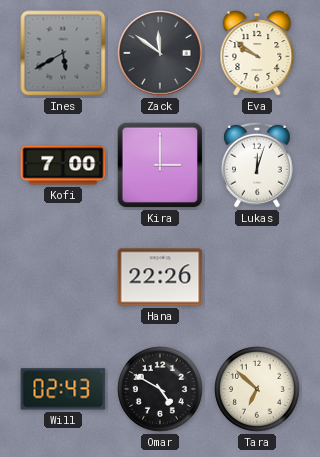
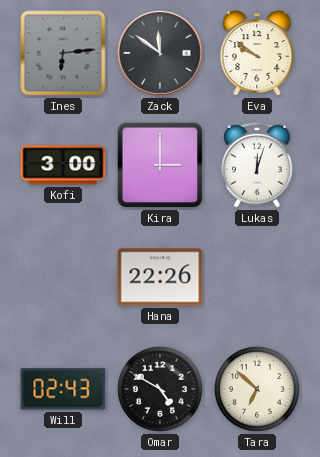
Ines: 5:40 -> 6:14
Kofi: 7:00 -> 3:00
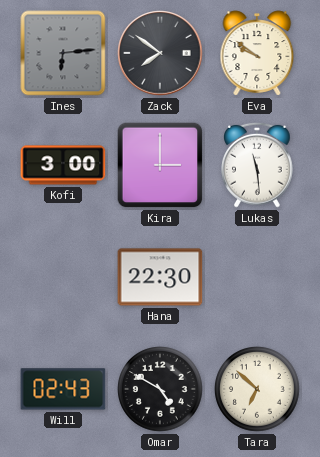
Zack: 11:51 -> 7:51
Lukas: 12:03 -> 11:29
Hana: 22:26 -> 22:30
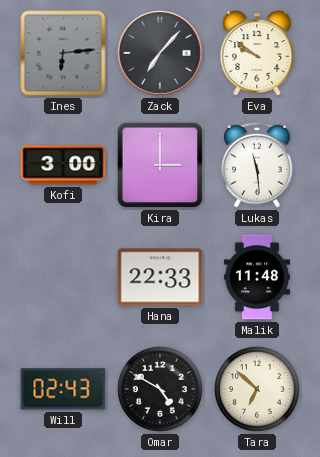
Zack: 7:51 -> 7:07
Hana: 22:30 -> 22:33
Malik: none -> 11:48
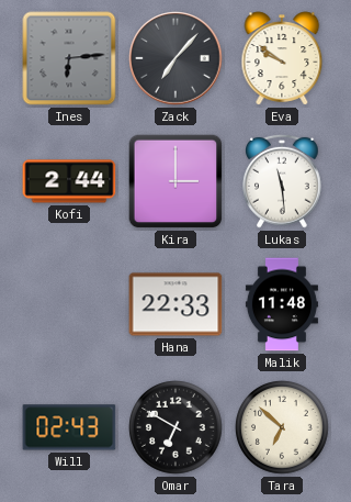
Kofi: 3:00 -> 2:44
Omar: 4:50 -> 6:50
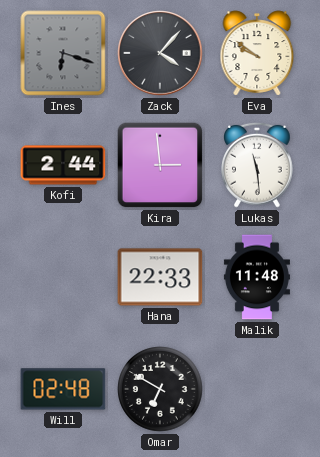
Ines: 6:14 -> 6:18
Zack: 7:07 -> 4:07
Kira: 3:00 -> 2:59
Will: 02:43 -> 02:48
Tara: 6:52 -> none
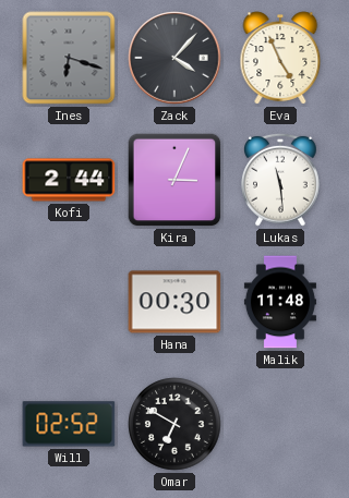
Eva: 9:51 -> 4:56
Kira: 2:59 -> 3:04
Hana: 22:33 -> 00:30
Will: 02:48 -> 02:52
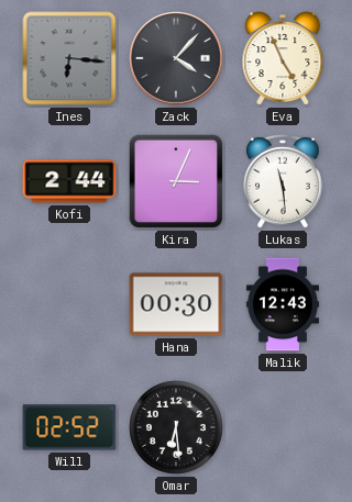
Ines: 6:18 -> 6:16
Malik: 11:48 -> 12:43
Omar: 6:50 -> 6:29
